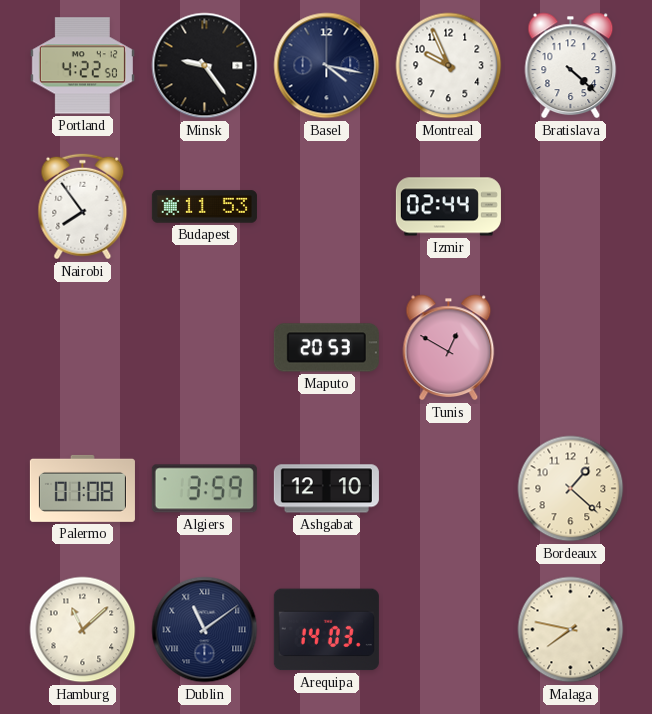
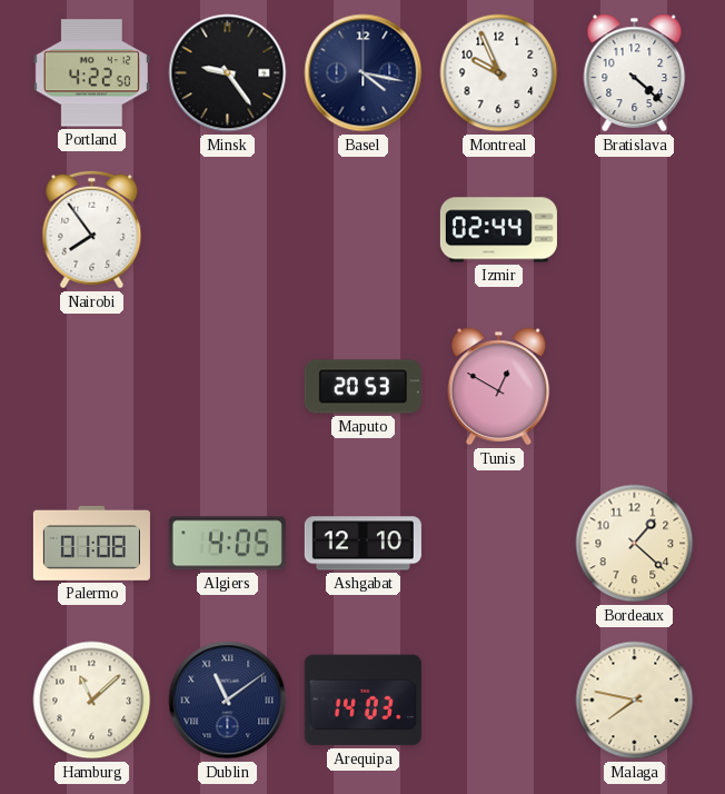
Budapest: 11:53 -> none
Algiers: 3:59 -> 4:05
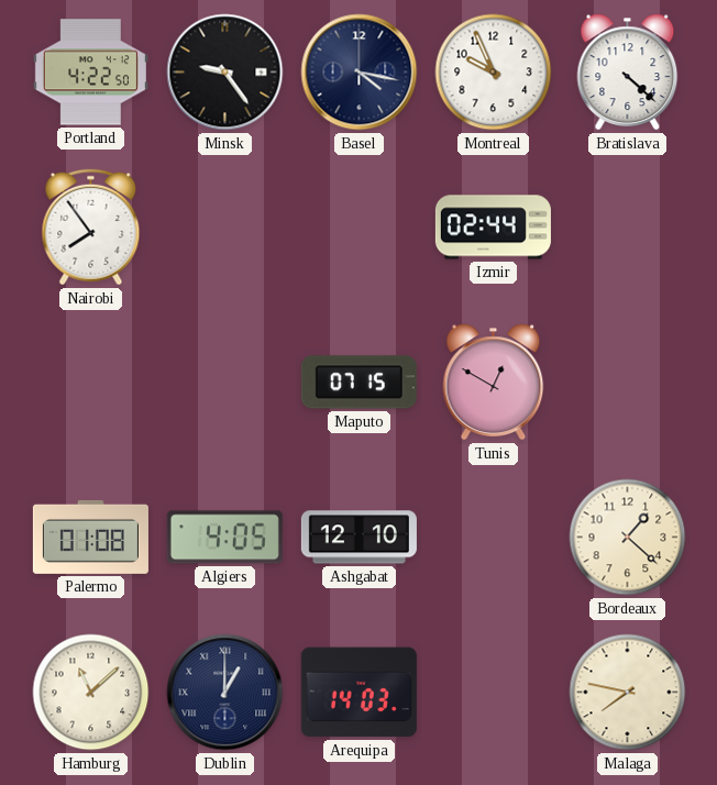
Maputo: 20:53 -> 07:15
Dublin: 11:09 -> 1:00
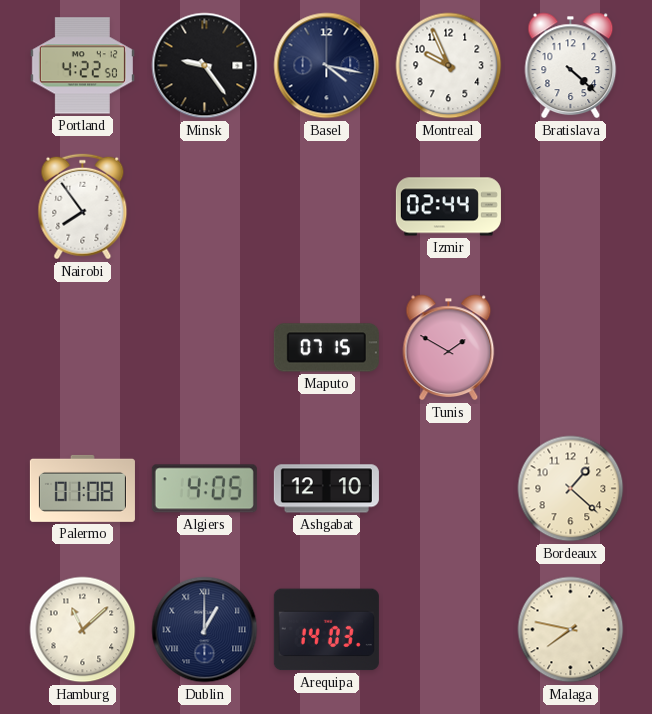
Tunis: 12:50 -> 1:50
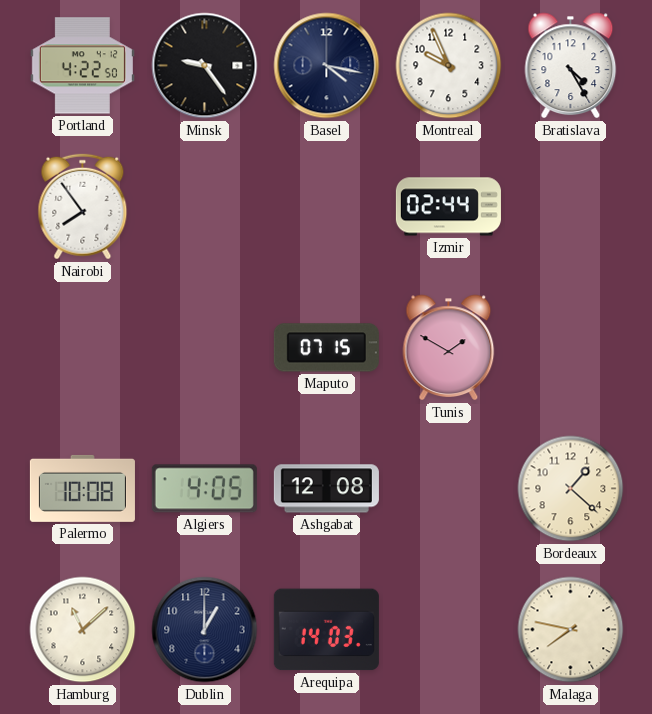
Bratislava: 4:22 -> 4:25
Palermo: 01:08 -> 10:08
Ashgabat: 12:10 -> 12:08
Dublin numerals: Roman -> Arabic
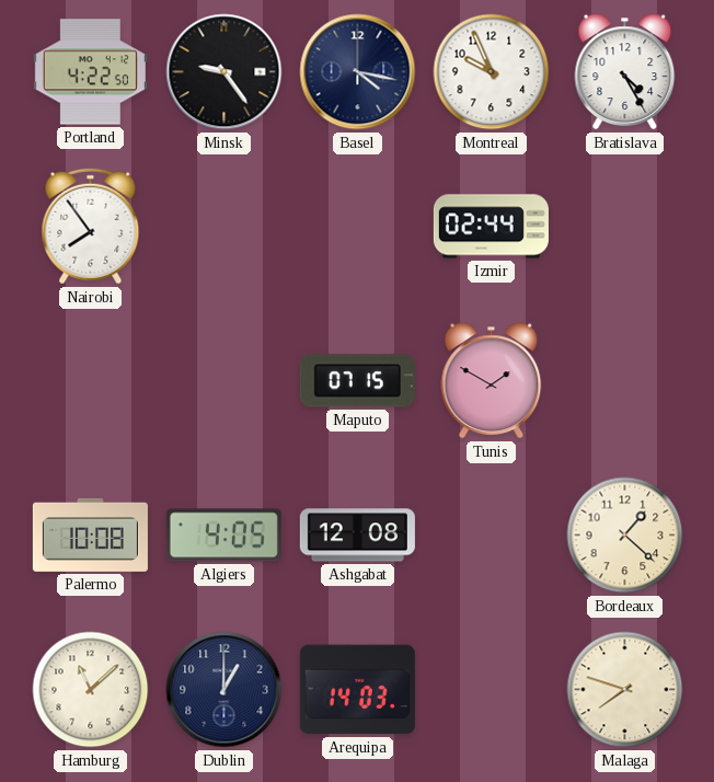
Malaga: 7:47 -> 7:48
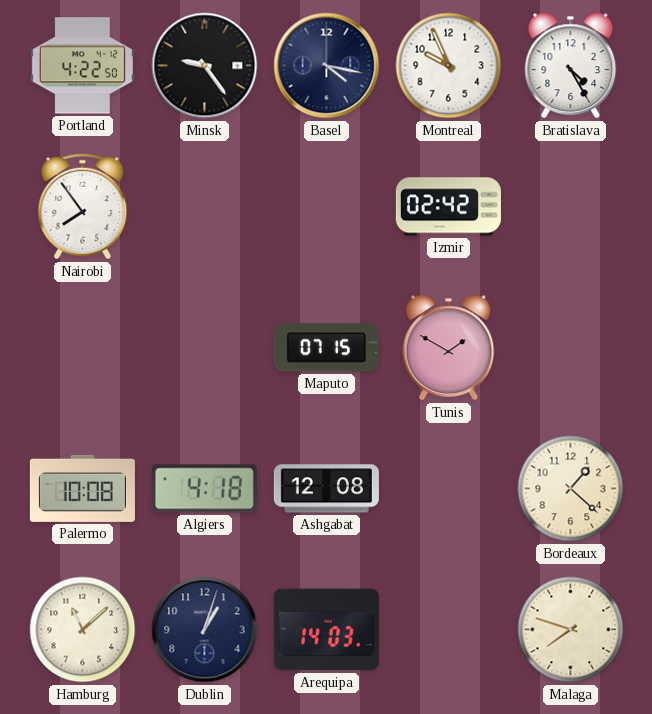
Izmir: 02:44 -> 02:42
Algiers: 4:05 -> 4:18
Dublin: 1:00 -> 1:03
